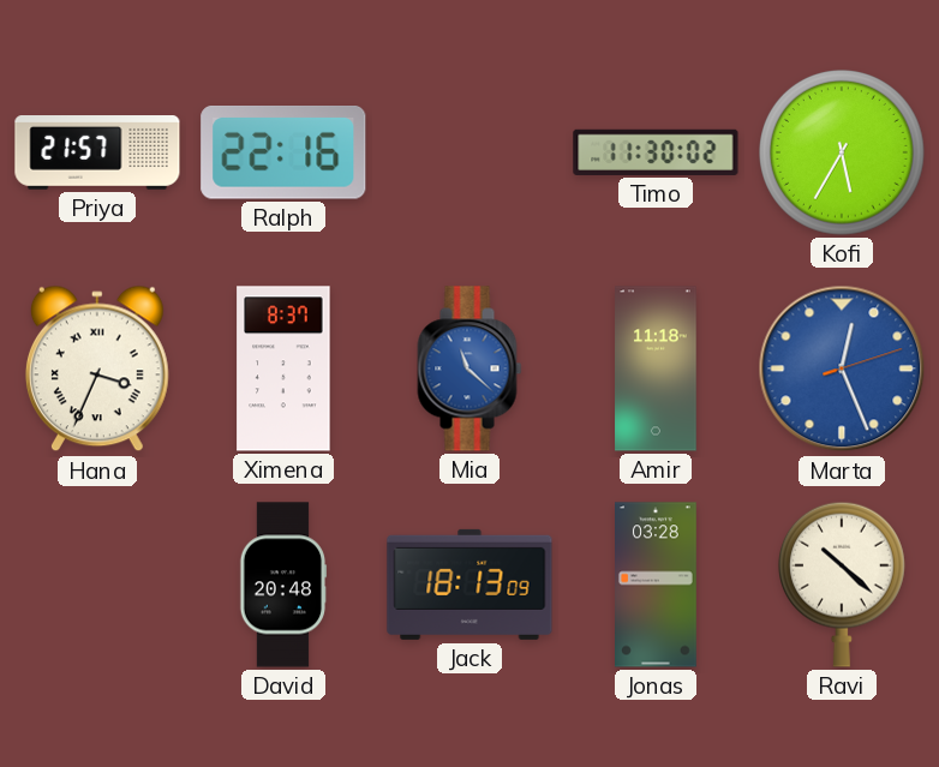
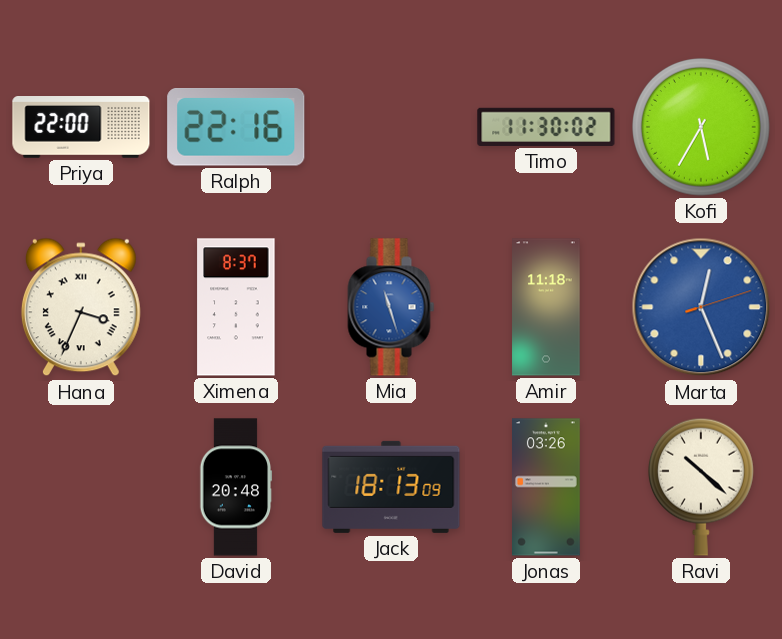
Priya: 21:57 -> 22:00
Mia: 11:22 -> 11:27
Jonas: 03:28 -> 03:26
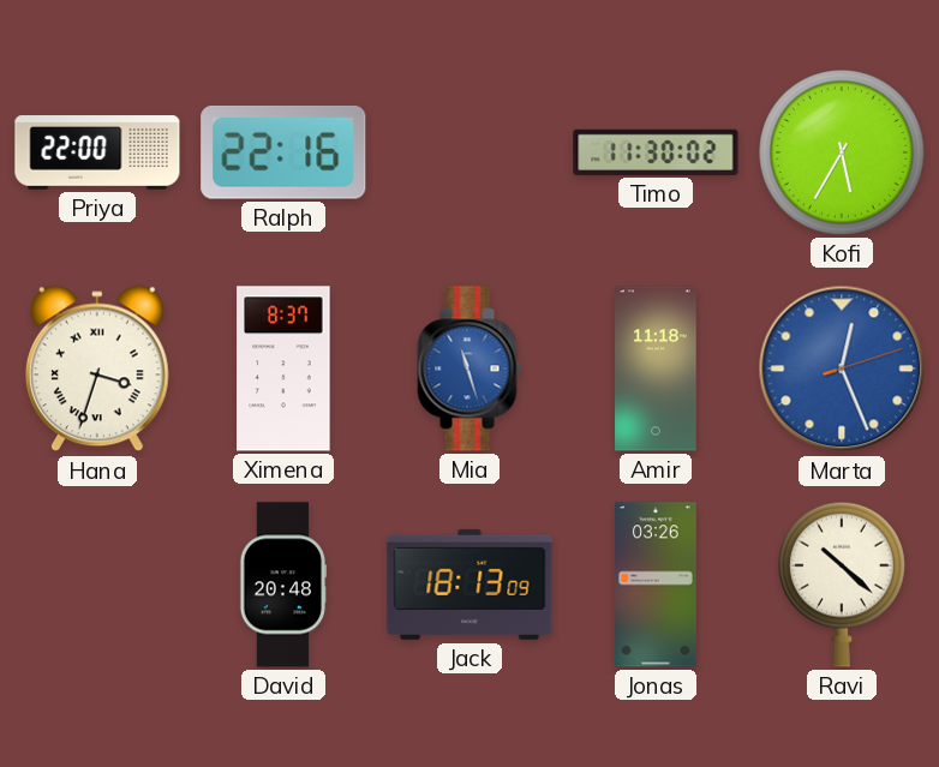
Hana: 3:34 -> 3:33
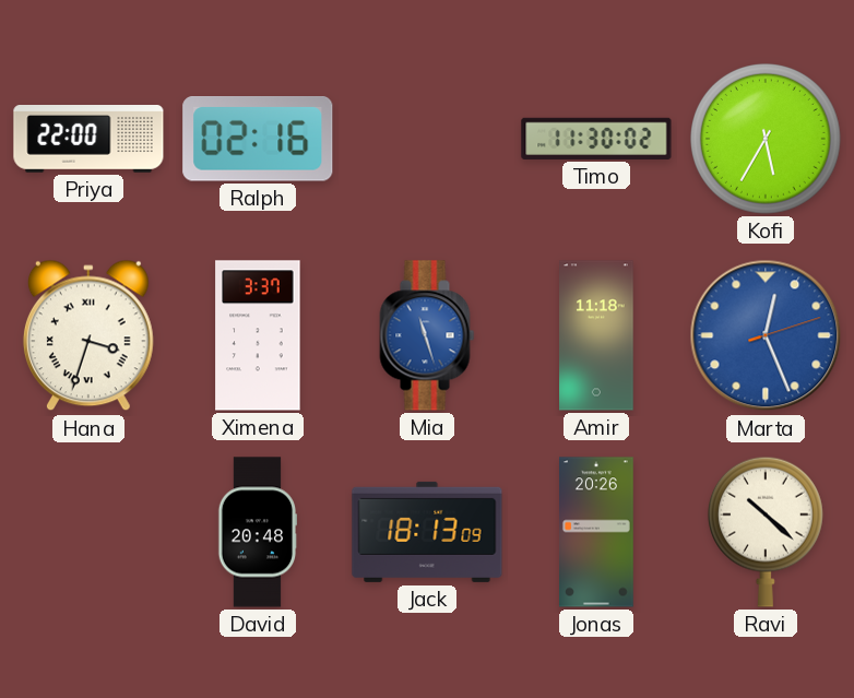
Ralph: 22:16 -> 02:16
Ximena: 8:37 -> 3:37
Jonas: 03:26 -> 20:26
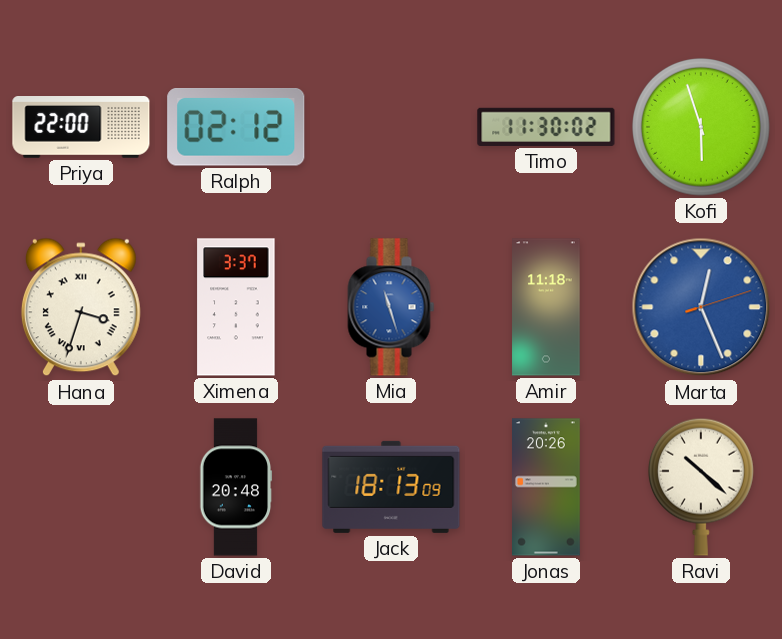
Ralph: 02:16 -> 02:12
Kofi: 5:35 -> 5:57
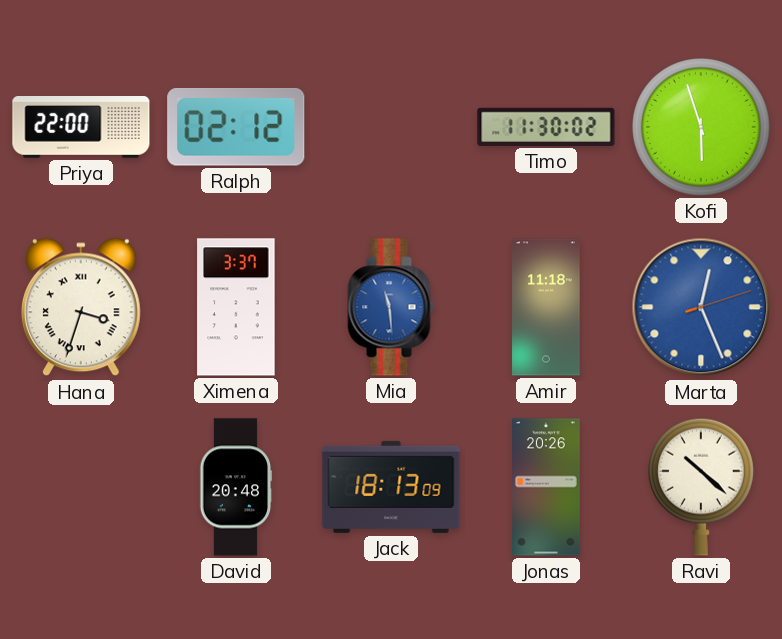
Mia: 11:27 -> 11:29
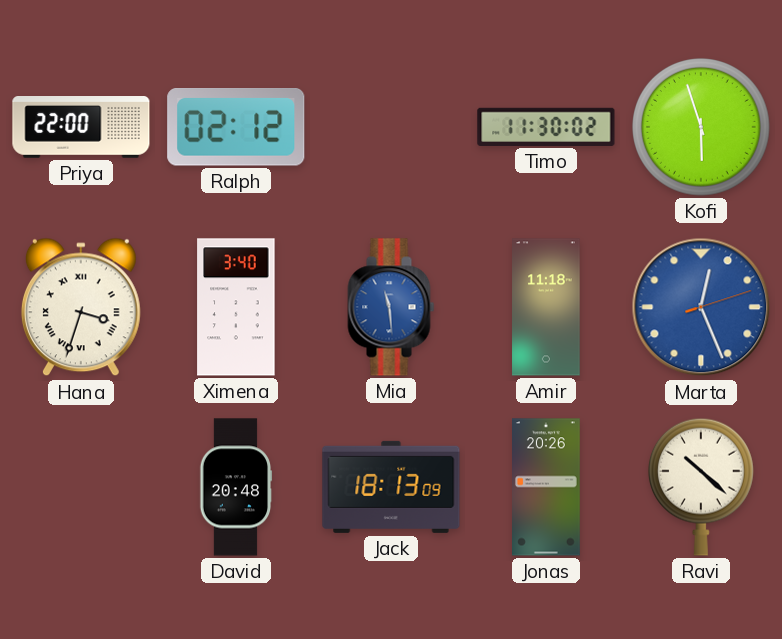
Ximena: 3:37 -> 3:40
